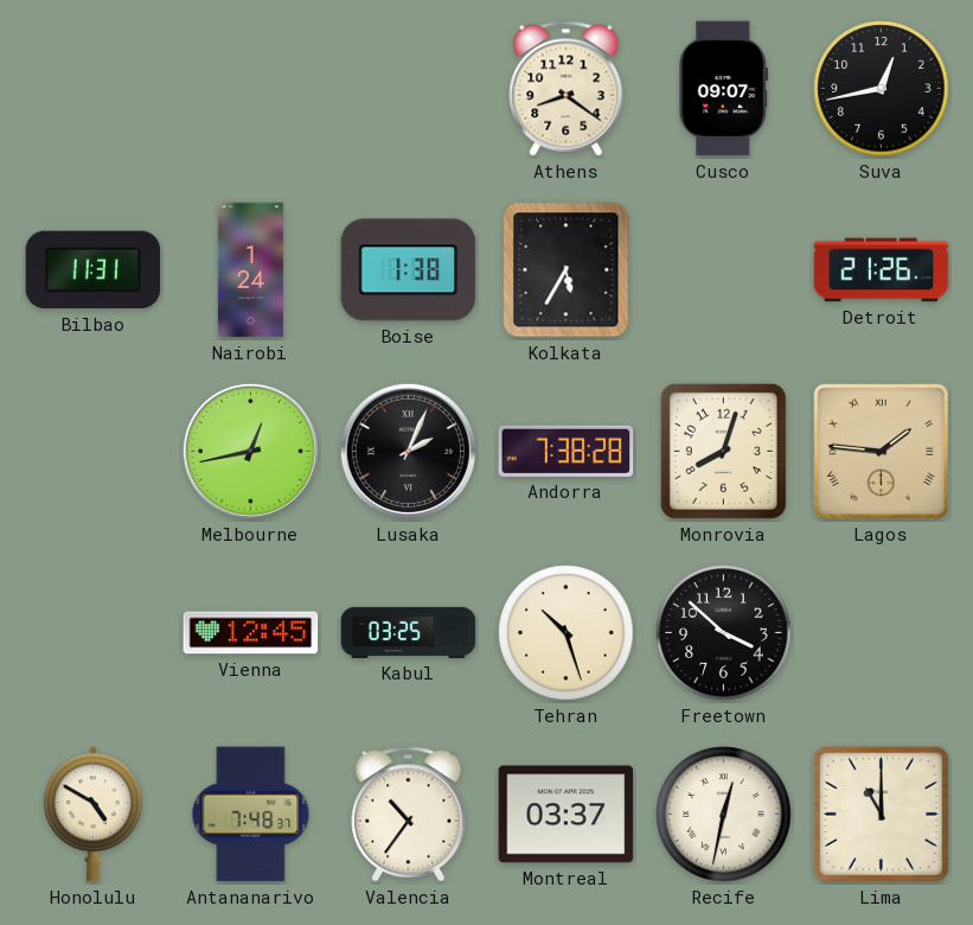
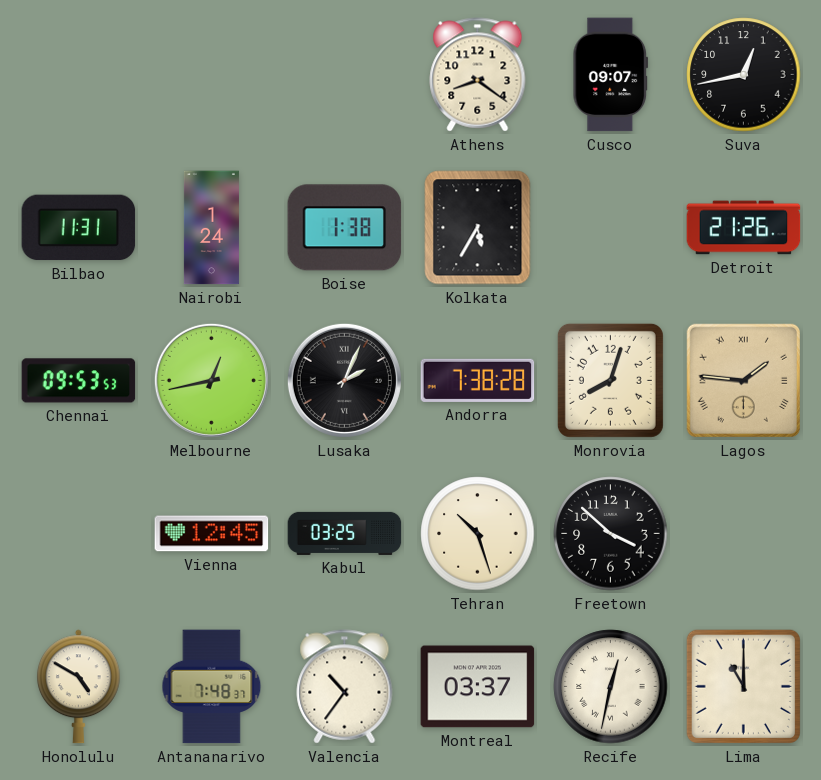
Chennai: none -> 09:53
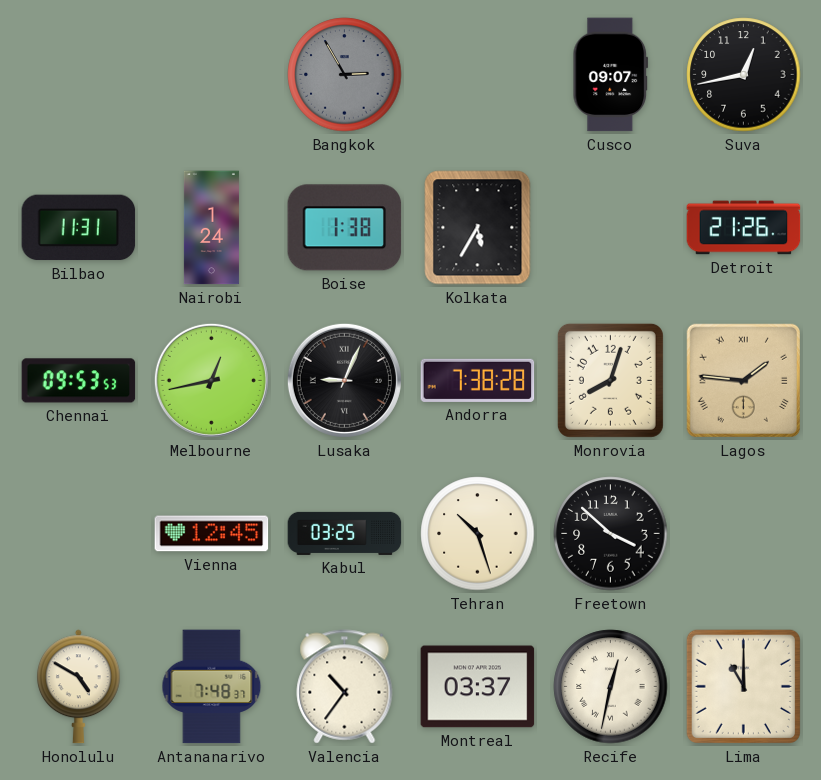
Bangkok: none -> 2:55
Athens: 8:21 -> none
Lusaka: 2:04 -> 9:04
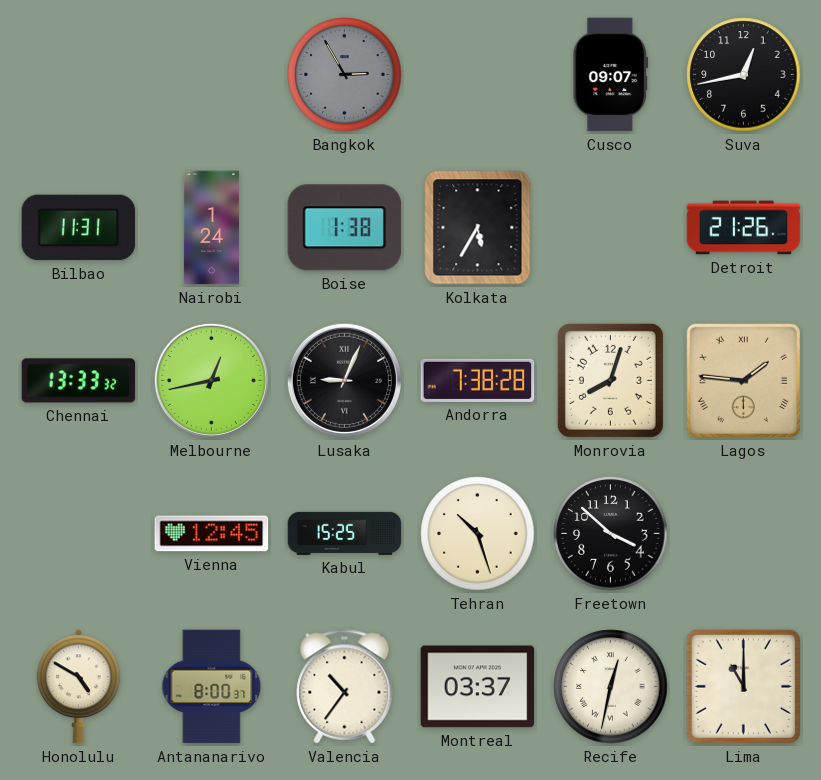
Chennai: 09:53 -> 13:33
Kabul: 03:25 -> 15:25
Antananarivo: 7:48 -> 8:00
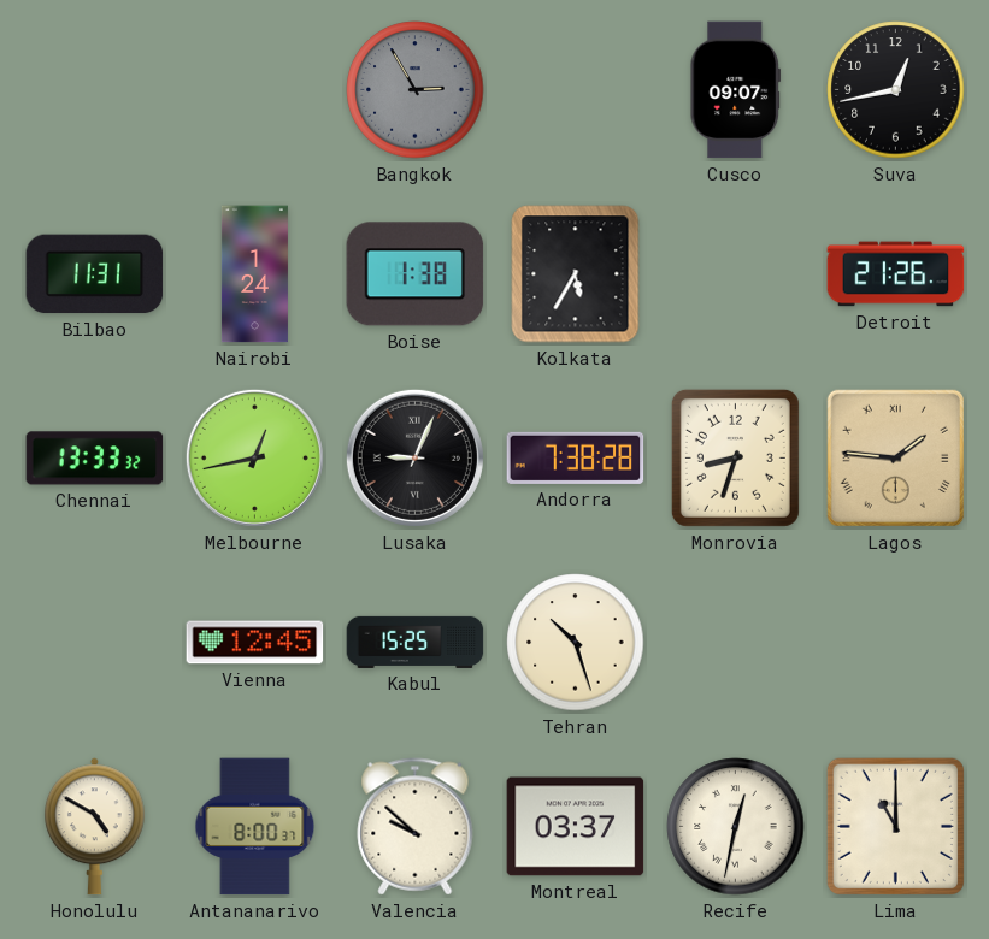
Monrovia: 8:03 -> 8:33
Freetown: 3:52 -> none
Valencia: 10:36 -> 9:52
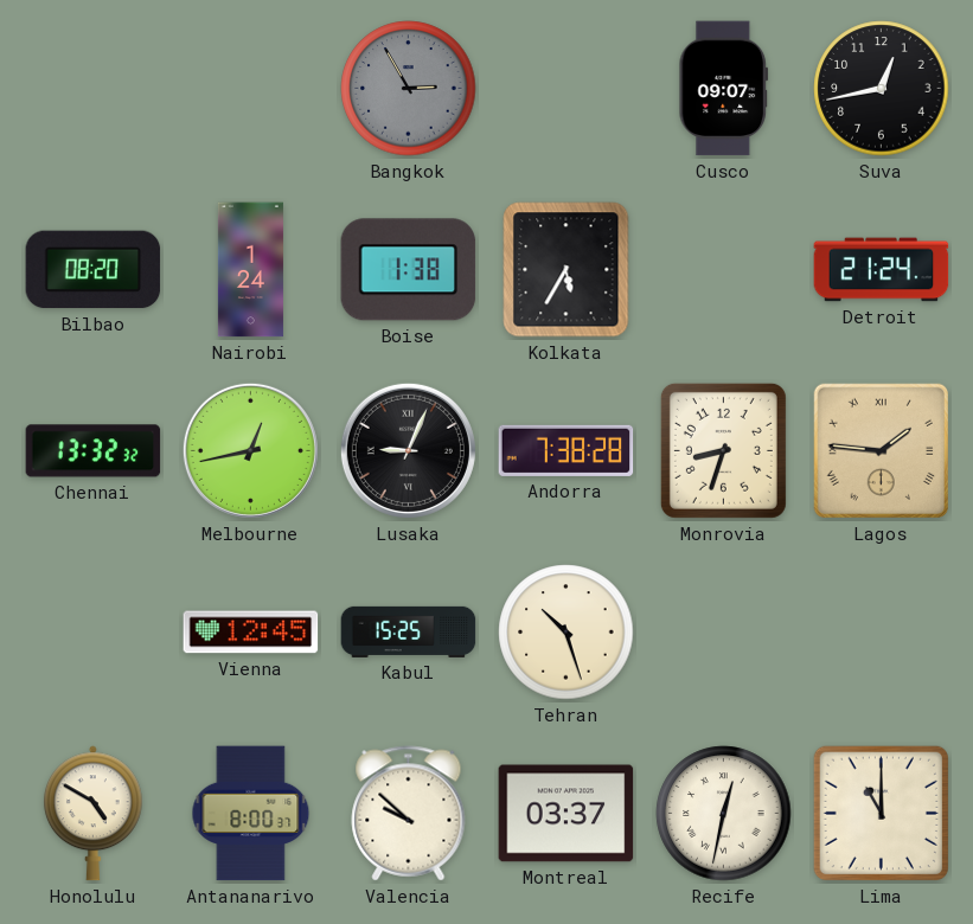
Bilbao: 11:31 -> 08:20
Detroit: 21:26 -> 21:24
Chennai: 13:33 -> 13:32
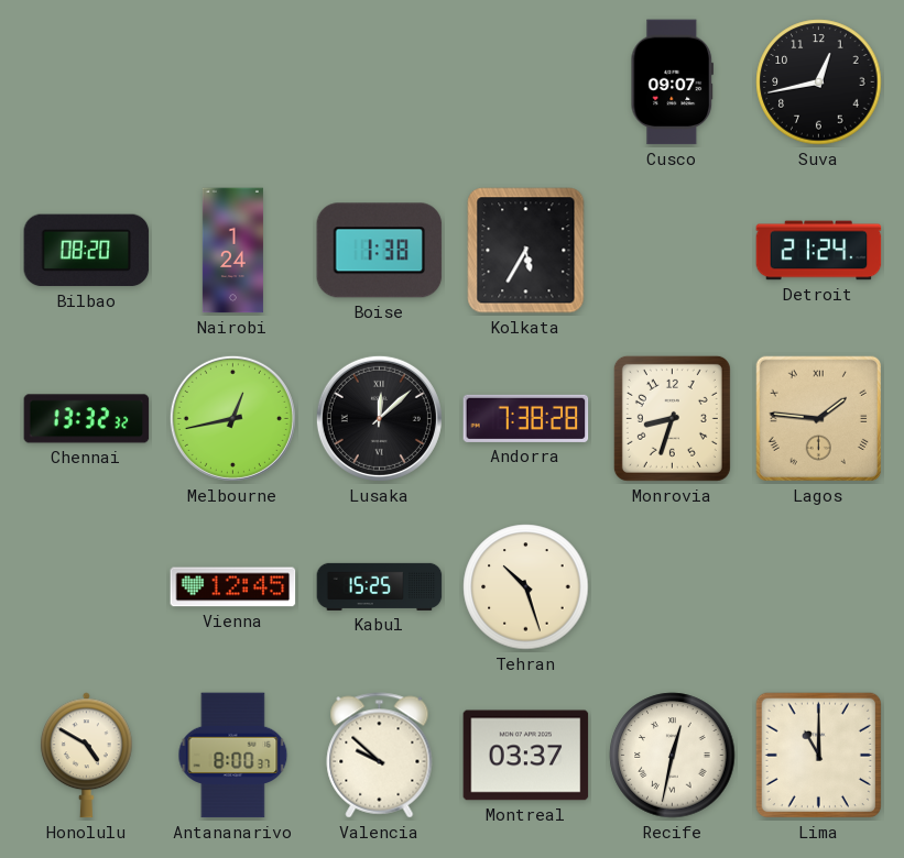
Bangkok: 2:55 -> none
Lusaka: 9:04 -> 12:08
